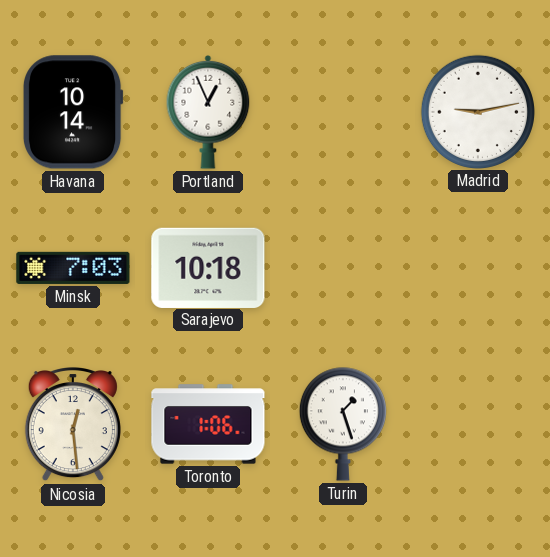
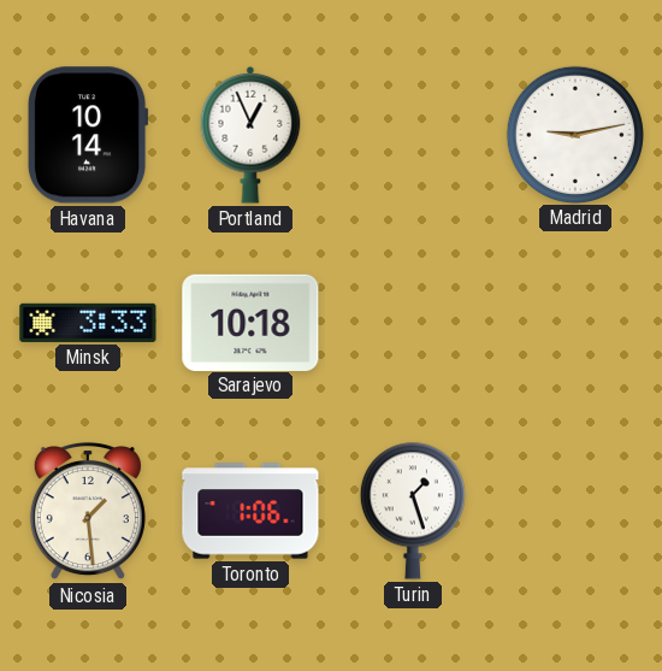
Minsk: 7:03 -> 3:33
Nicosia: 12:29 -> 1:29
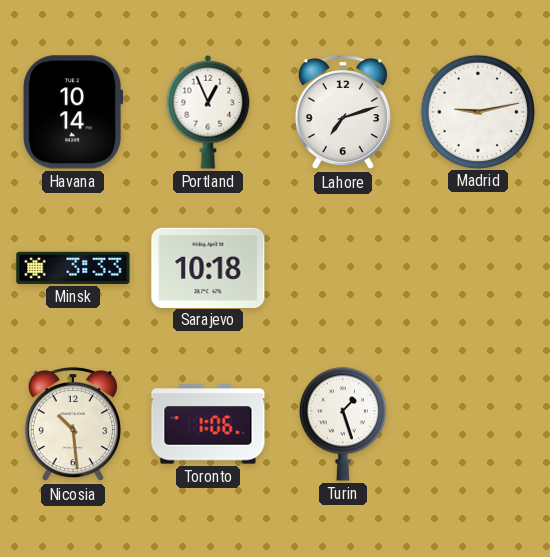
Lahore: none -> 7:12
Nicosia: 1:29 -> 10:29
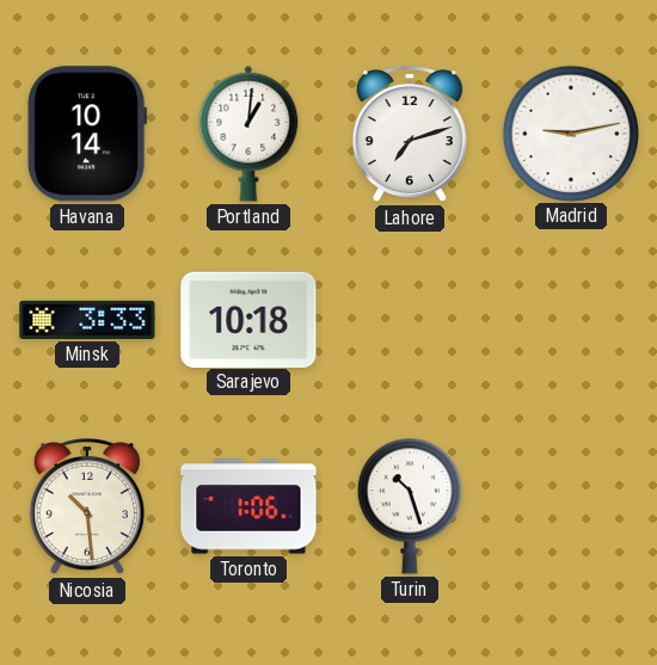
Portland: 12:56 -> 1:01
Turin: 1:27 -> 10:27
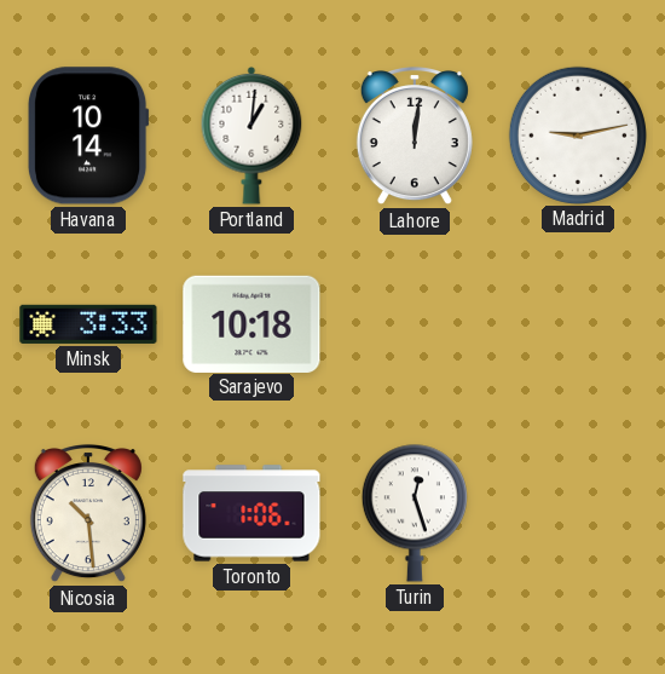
Lahore: 7:12 -> 12:01
Turin: 10:27 -> 12:27
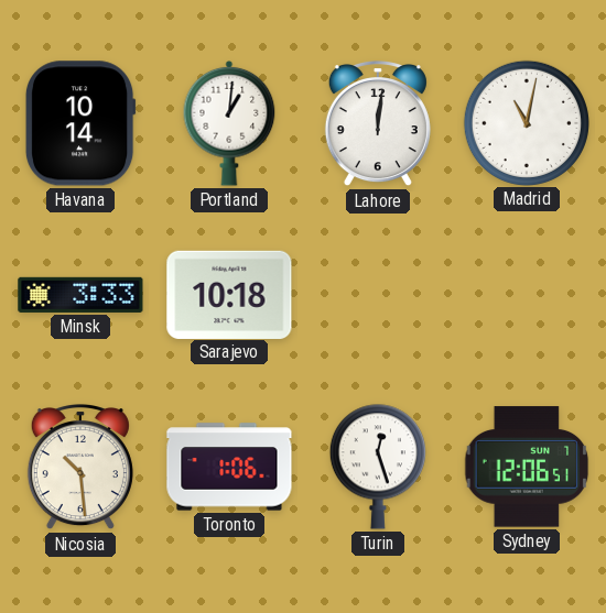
Madrid: 9:13 -> 11:02
Sydney: none -> 12:06
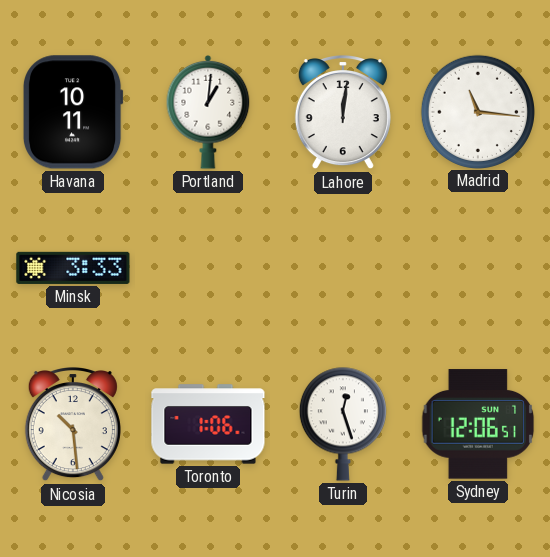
Havana: 10:14 -> 10:11
Madrid: 11:02 -> 11:16
Sarajevo: 10:18 -> none
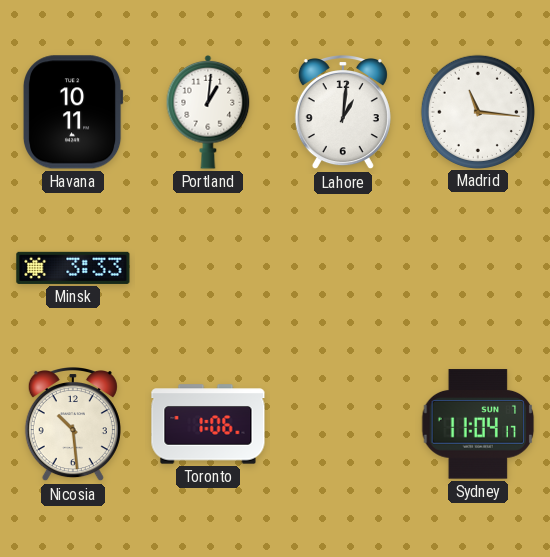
Lahore: 12:01 -> 1:01
Turin: 12:27 -> none
Sydney: 12:06 -> 11:04
